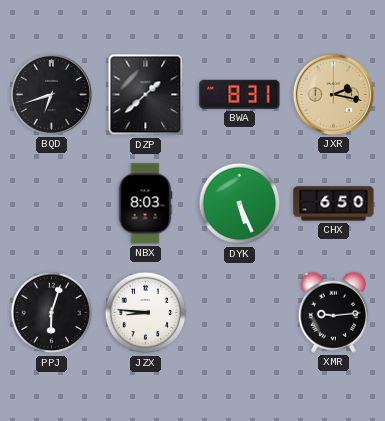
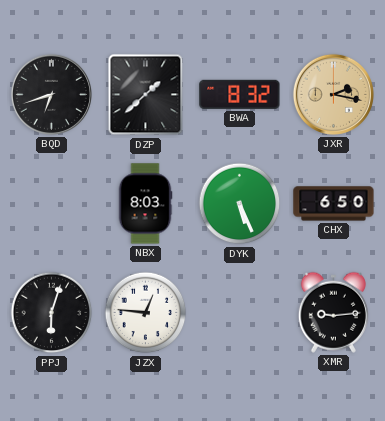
BWA: 8:31 -> 8:32
JZX: 8:46 -> 12:46
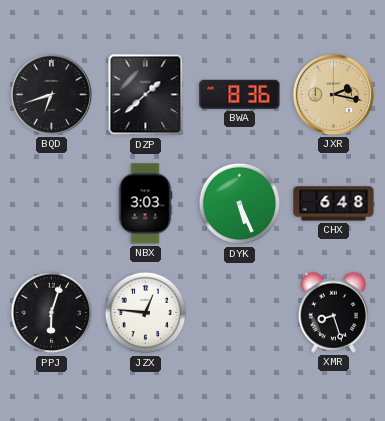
BWA: 8:32 -> 8:36
NBX: 8:03 -> 3:03
CHX: 6:50 -> 6:48
XMR: 9:14 -> 8:27
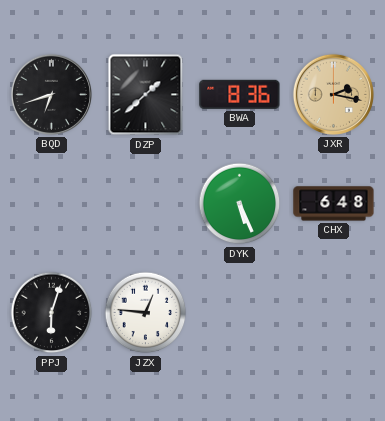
NBX: 3:03 -> none
XMR: 8:27 -> none
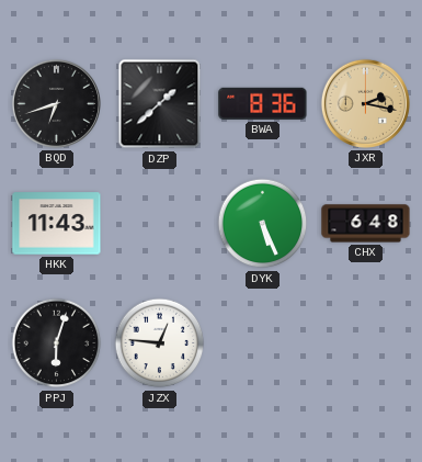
HKK: none -> 11:43
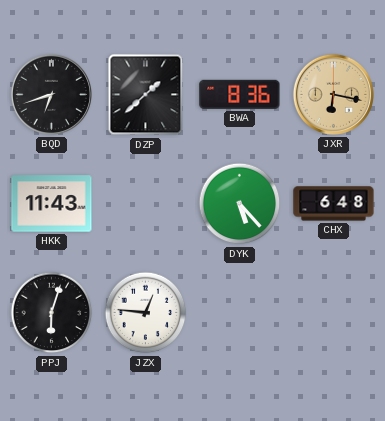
JXR: 2:17 -> 6:17
DYK: 5:26 -> 5:23
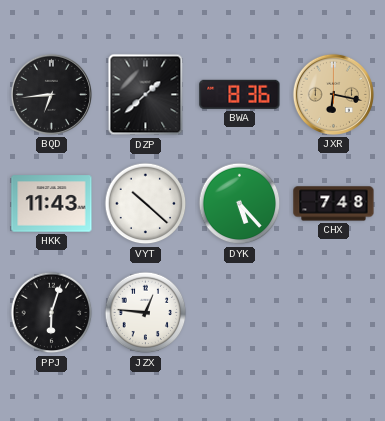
BQD: 6:42 -> 6:44
VYT: none -> 10:22
CHX: 6:48 -> 7:48
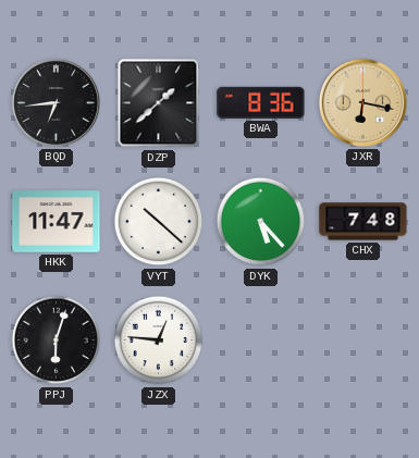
HKK: 11:43 -> 11:47
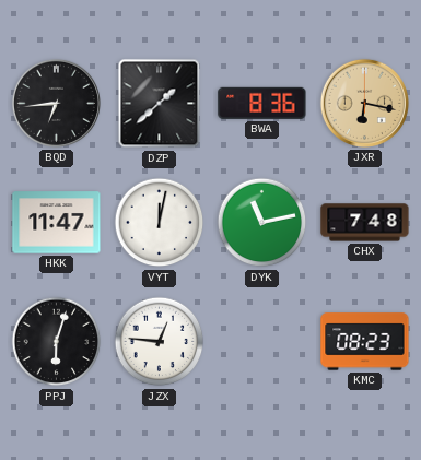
VYT: 10:22 -> 12:02
DYK: 5:23 -> 11:13
KMC: none -> 08:23
